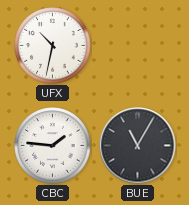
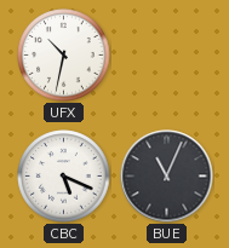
CBC: 1:46 -> 5:19
BUE: 11:05 -> 11:04
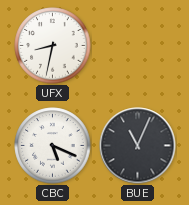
UFX: 10:32 -> 8:32
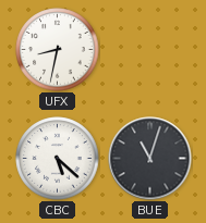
CBC: 5:19 -> 5:22
BUE: 11:04 -> 11:03
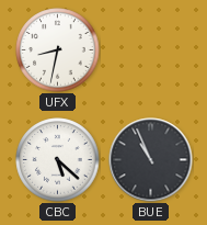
BUE: 11:03 -> 10:56
